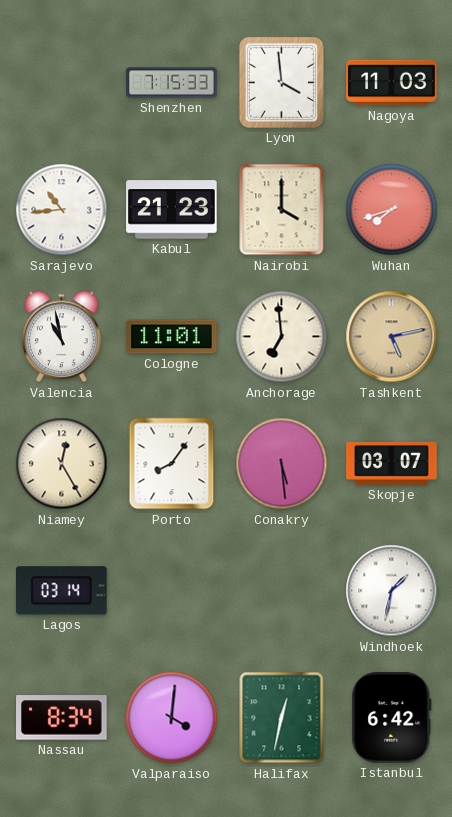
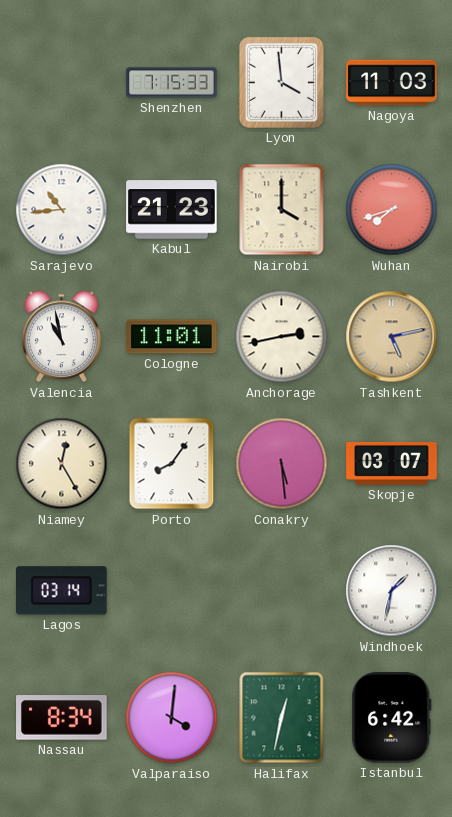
Anchorage: 6:59 -> 2:43
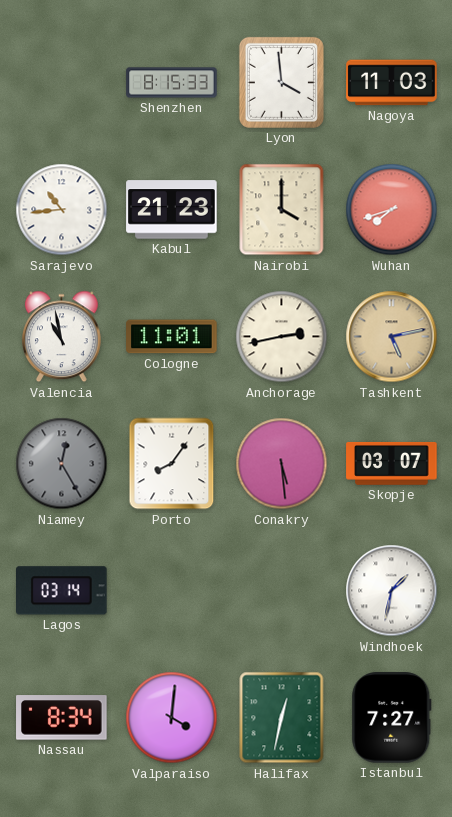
Shenzhen: 7:15 -> 8:15
Niamey dial: cream -> grey
Istanbul: 6:42 -> 7:27
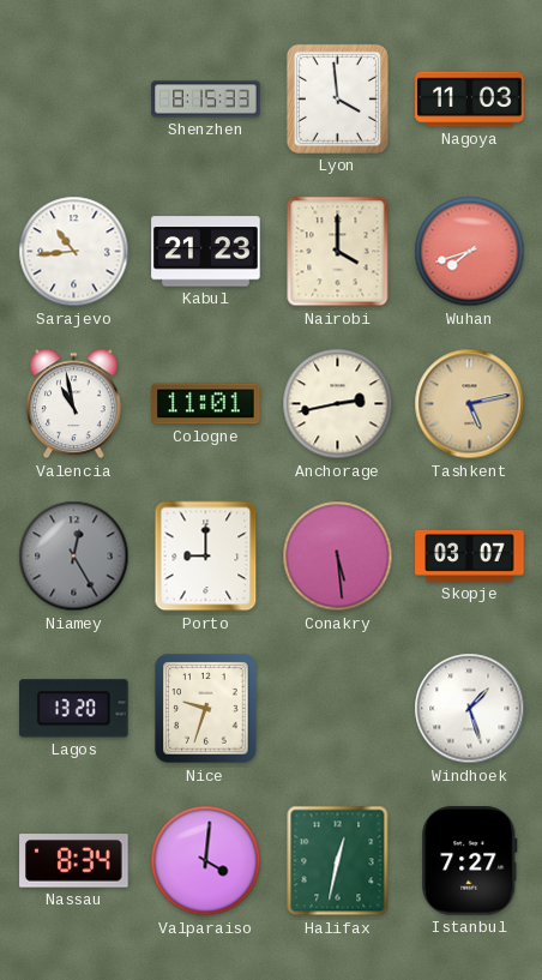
Porto: 8:06 -> 9:00
Lagos: 03:14 -> 13:20
Nice: none -> 9:33
Windhoek: 1:32 -> 1:27
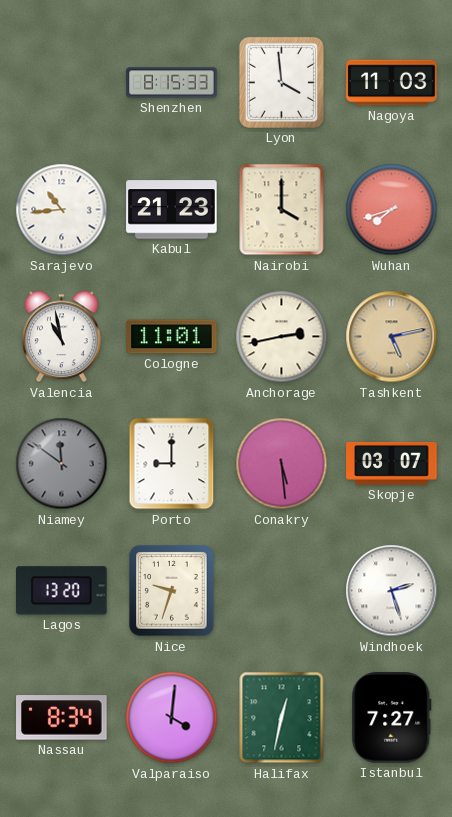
Niamey: 12:25 -> 11:51
Windhoek: 1:27 -> 2:27
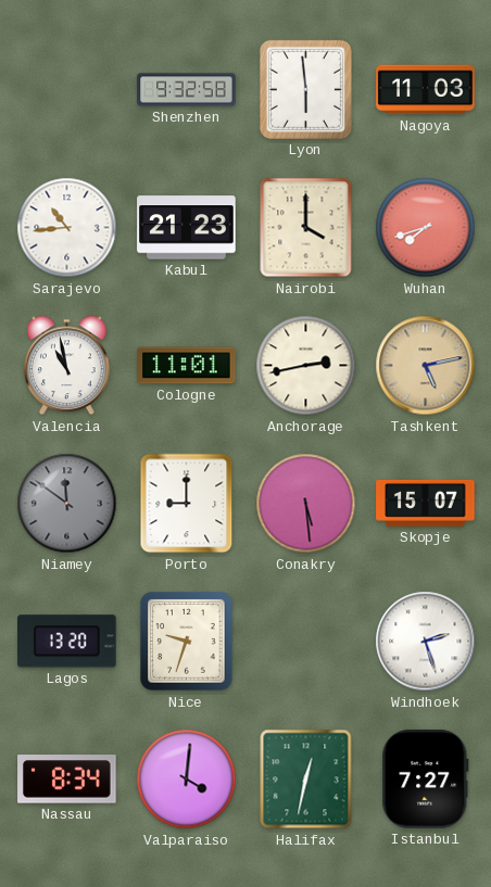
Shenzhen: 8:15 -> 9:32
Lyon: 3:59 -> 5:59
Skopje: 03:07 -> 15:07
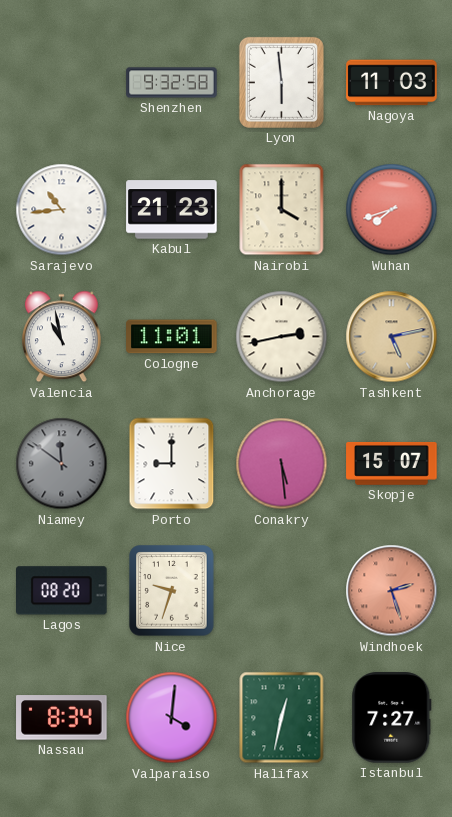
Lagos: 13:20 -> 08:20
Windhoek dial: white -> salmon
